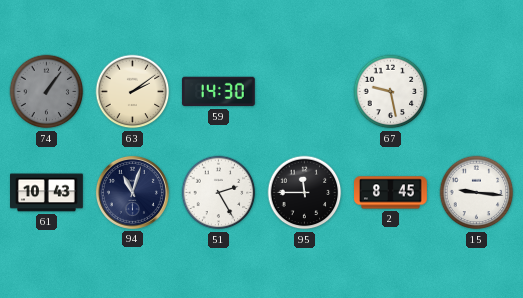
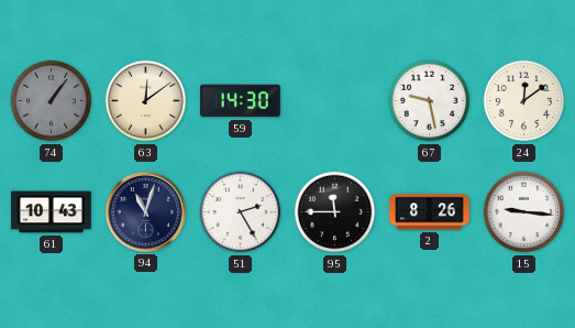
63: 2:09 -> 12:09
24: none -> 12:09
2: 8:45 -> 8:26
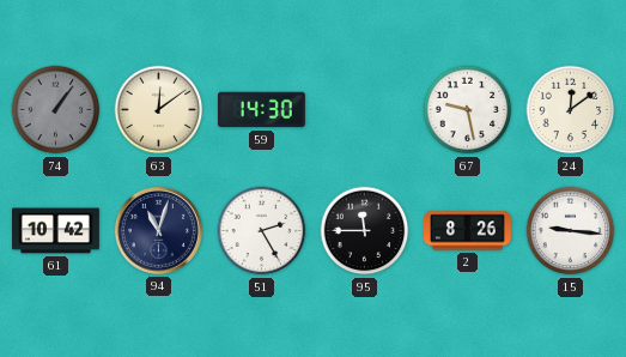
61: 10:43 -> 10:42
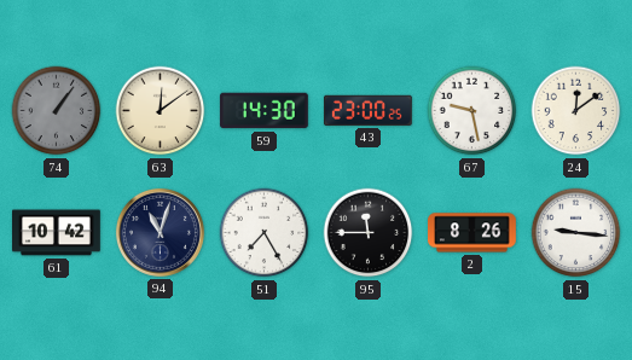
43: none -> 23:00
51: 2:25 -> 7:25
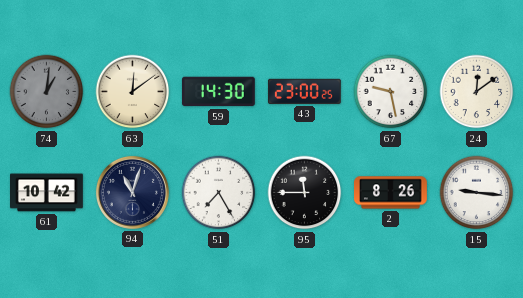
74: 1:06 -> 1:01
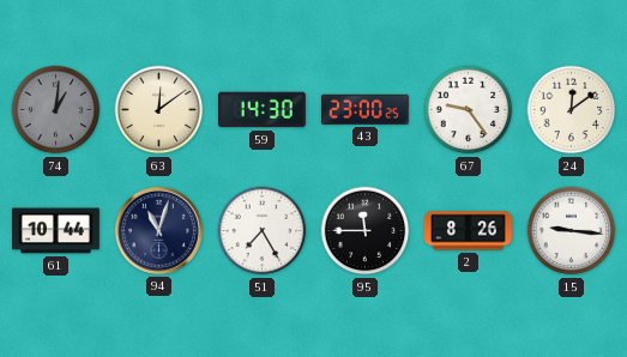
67: 9:28 -> 9:24
61: 10:42 -> 10:44
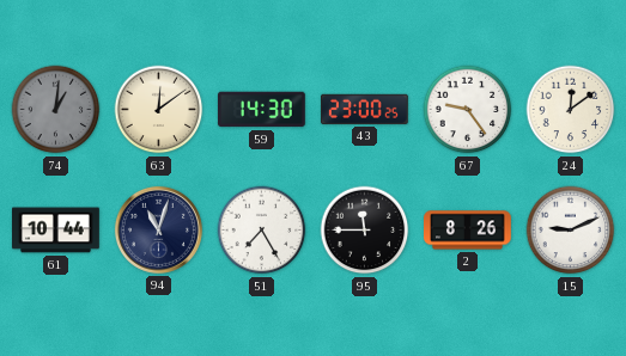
15: 9:16 -> 9:11
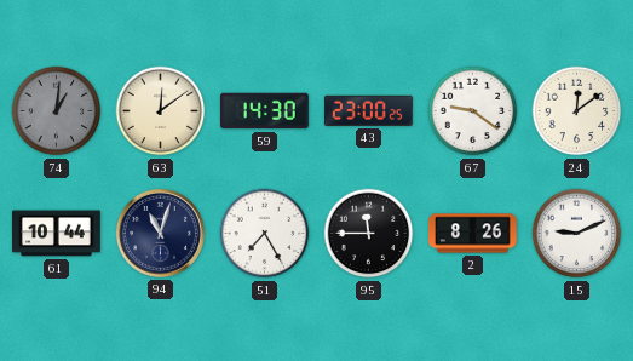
67: 9:24 -> 9:21
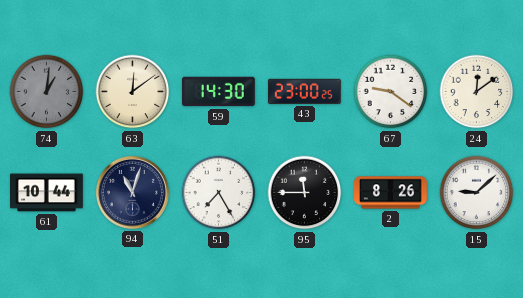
15: 9:11 -> 9:08
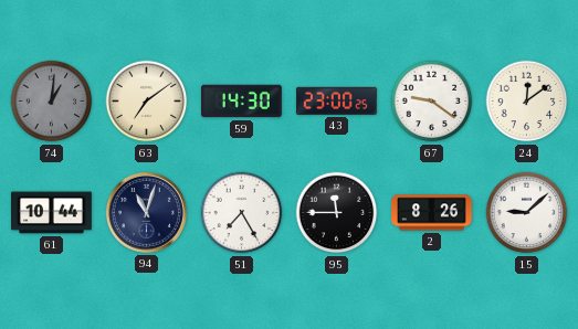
63: 12:09 -> 7:09
